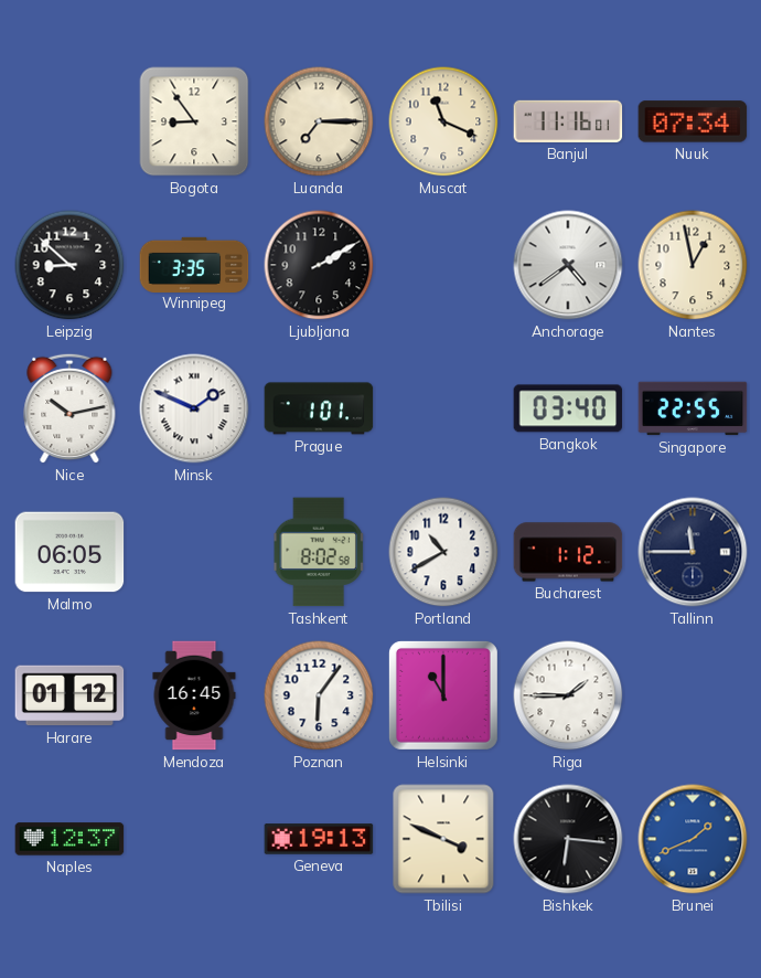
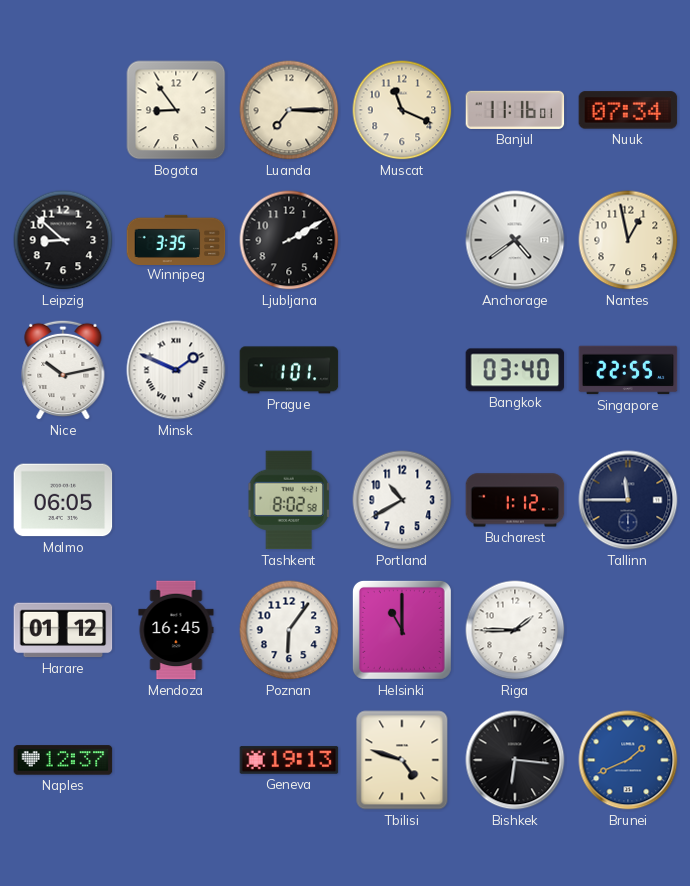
Tbilisi: 3:49 -> 4:48
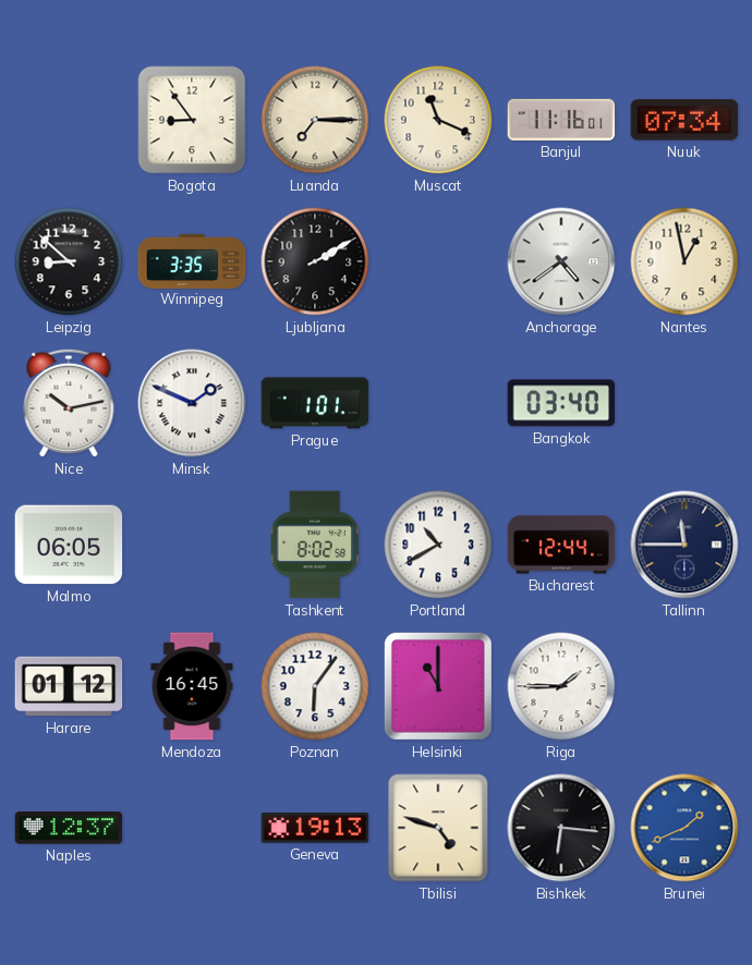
Singapore: 22:55 -> none
Bucharest: 1:12 -> 12:44
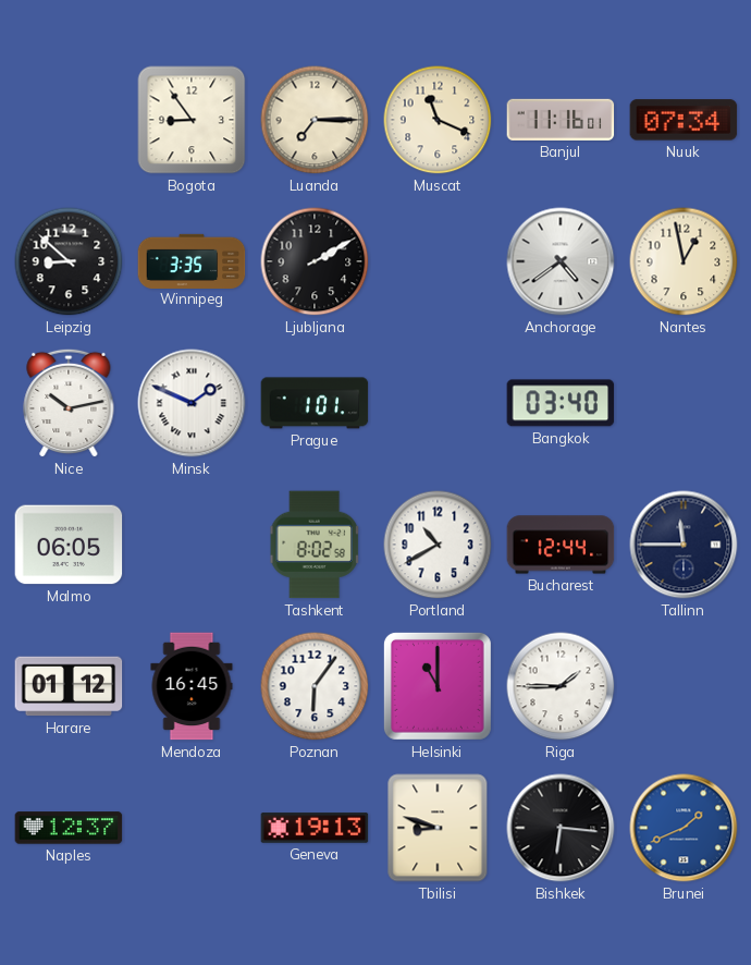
Tbilisi: 4:48 -> 8:48
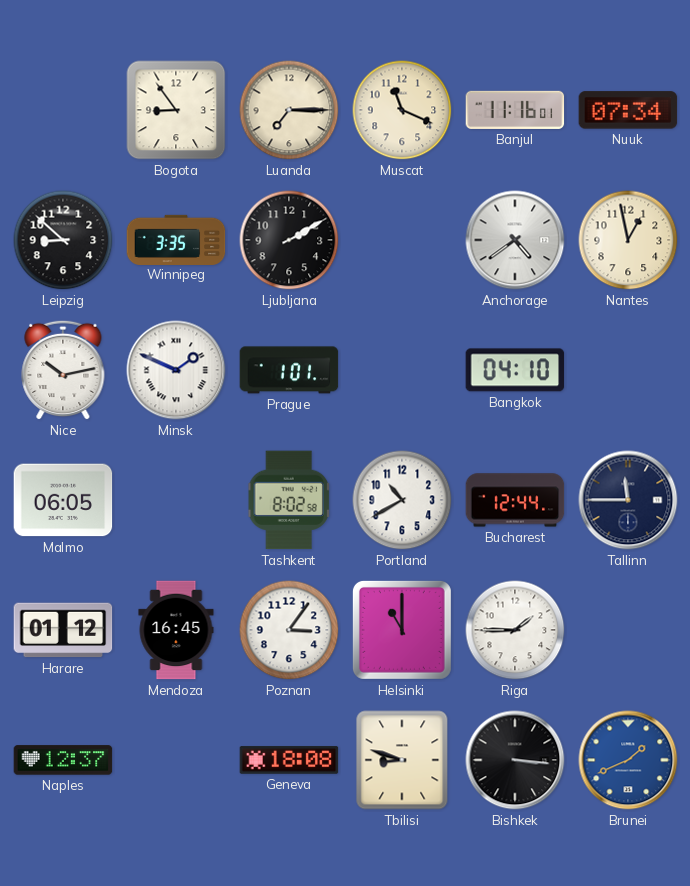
Bangkok: 03:40 -> 04:10
Poznan: 6:06 -> 3:06
Geneva: 19:13 -> 18:08
Bishkek: 6:16 -> 3:16
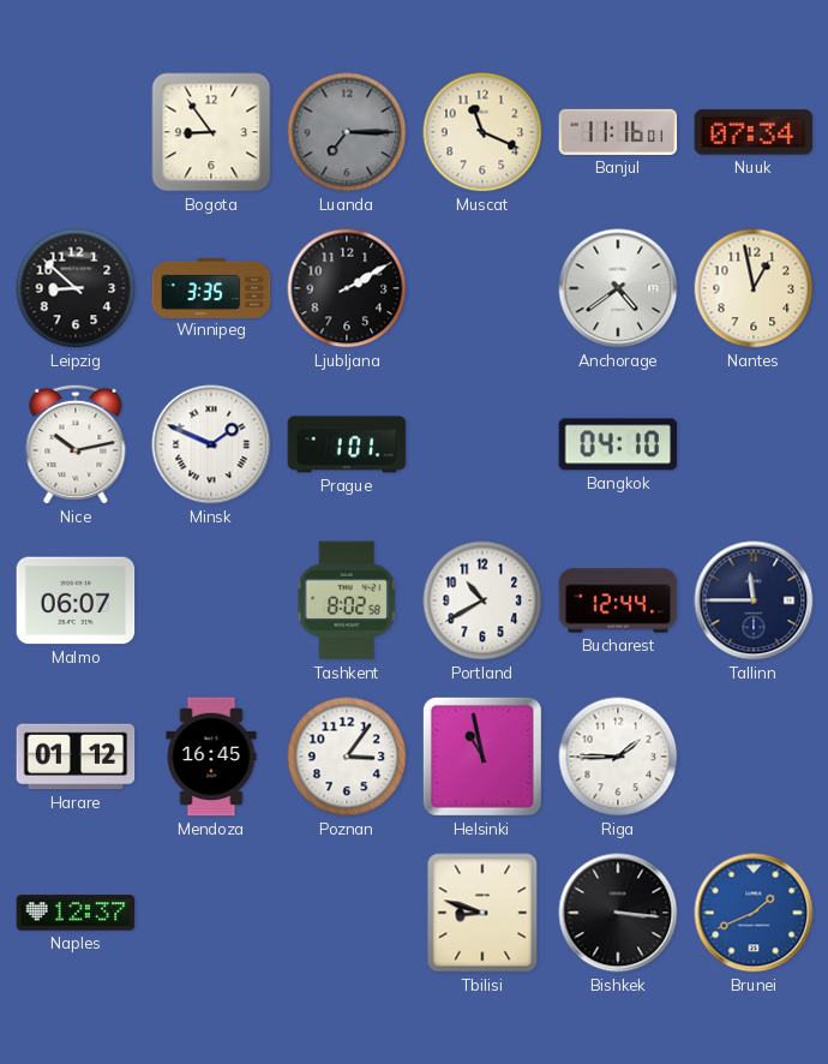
Luanda dial: cream -> grey
Malmo: 06:05 -> 06:07
Helsinki: 11:00 -> 10:58
Geneva: 18:08 -> none
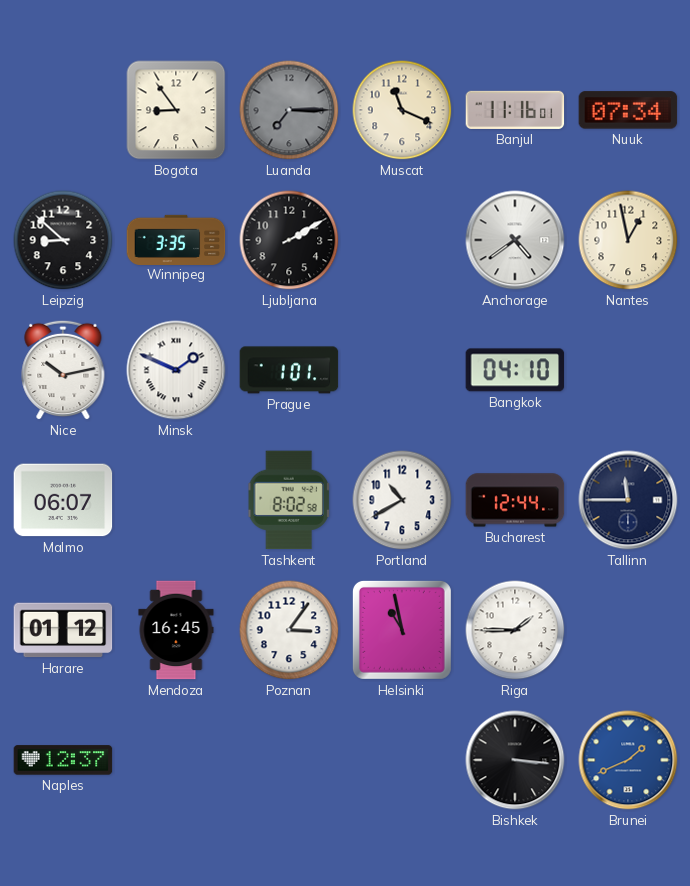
Tbilisi: 8:48 -> none
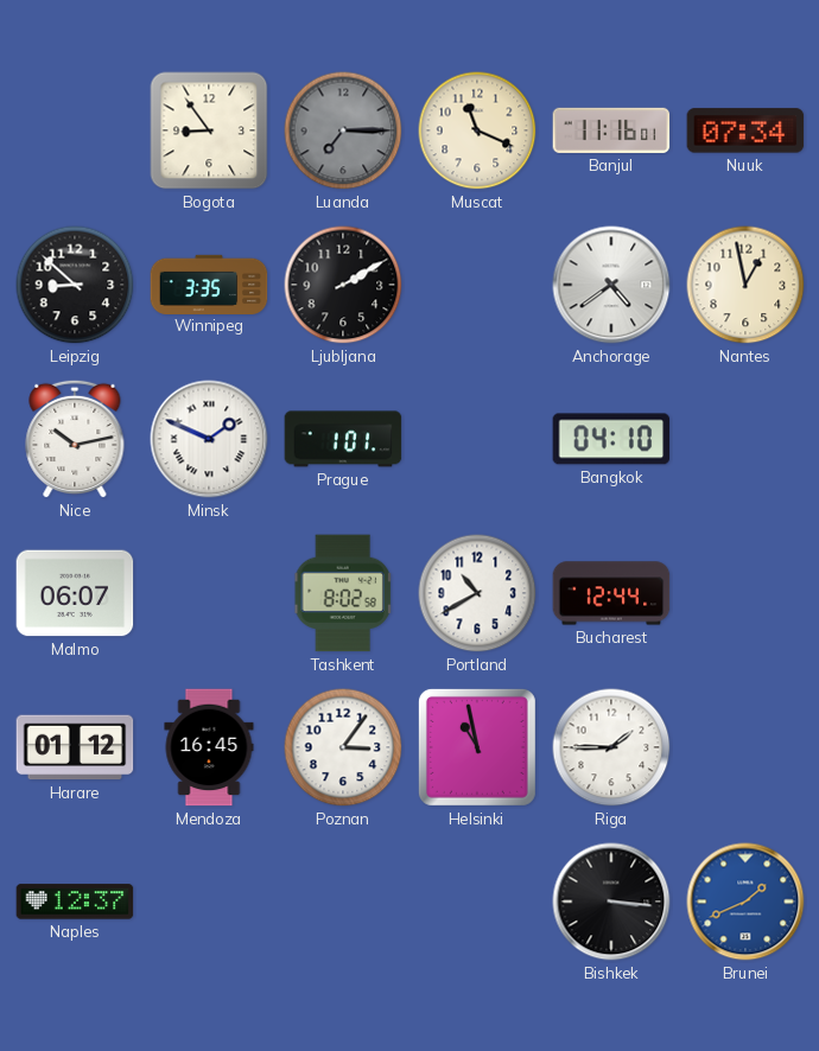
Tallinn: 11:45 -> none
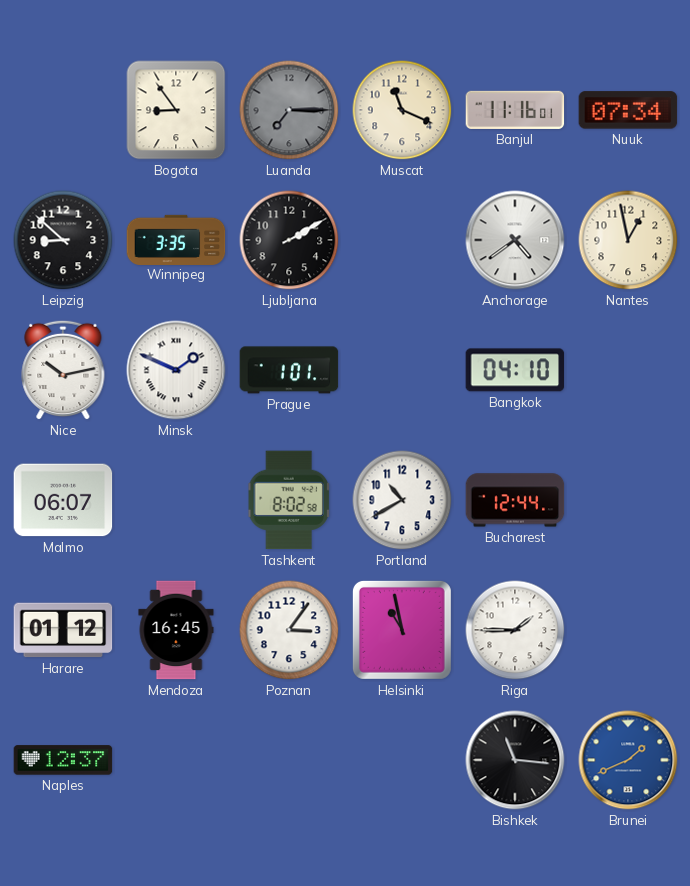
Bishkek: 3:16 -> 11:16
